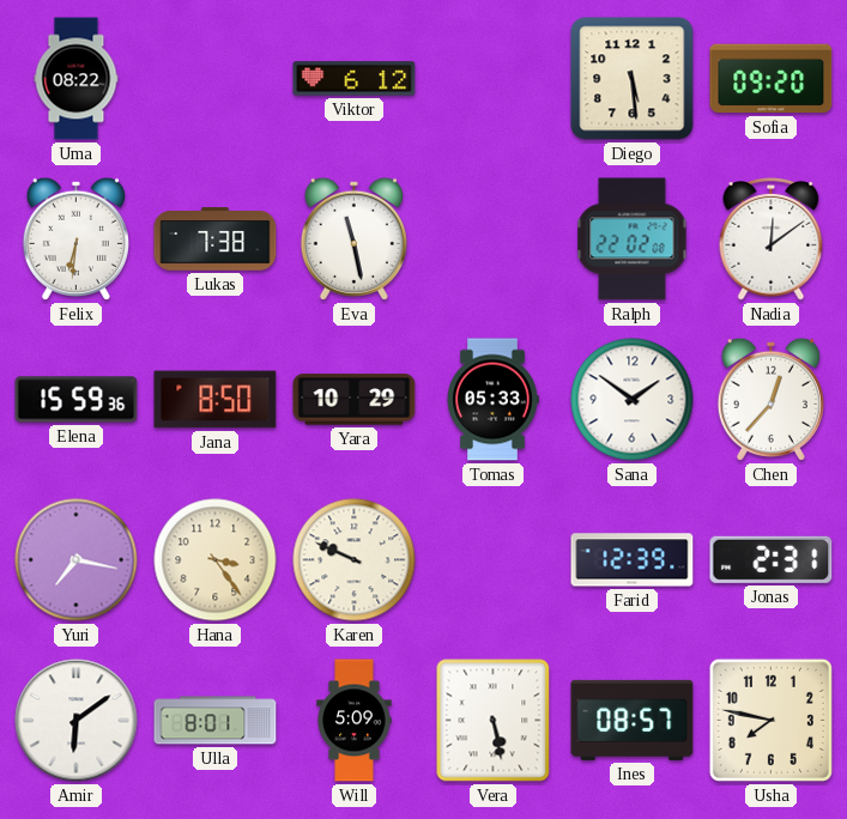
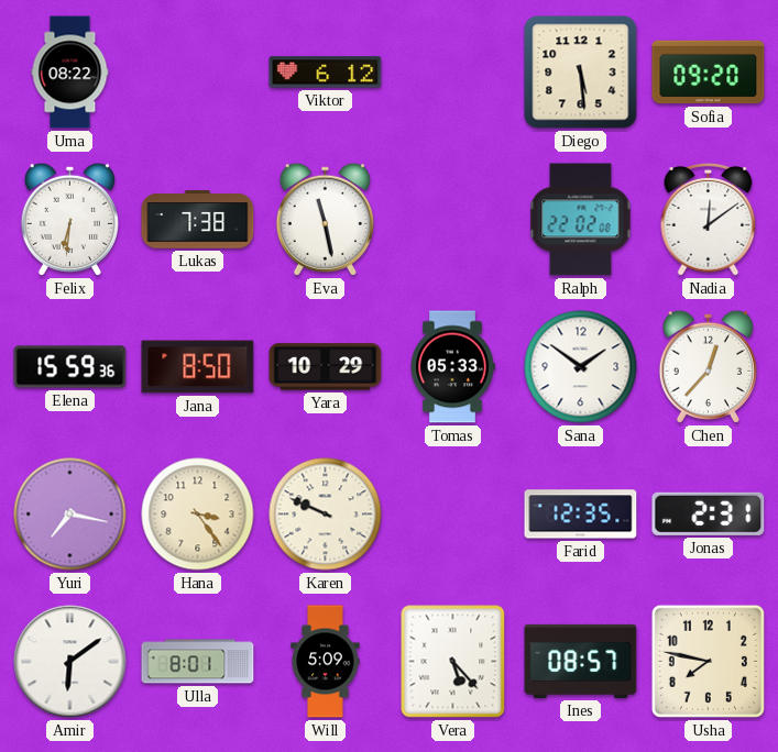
Farid: 12:39 -> 12:35
Vera: 5:28 -> 5:23
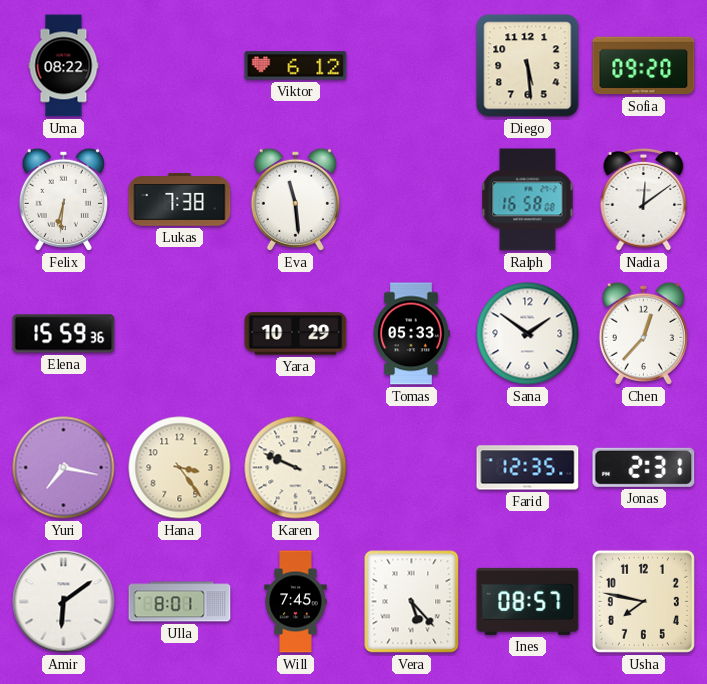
Eva: 11:28 -> 11:29
Ralph: 22:02 -> 16:58
Jana: 8:50 -> none
Will: 5:09 -> 7:45
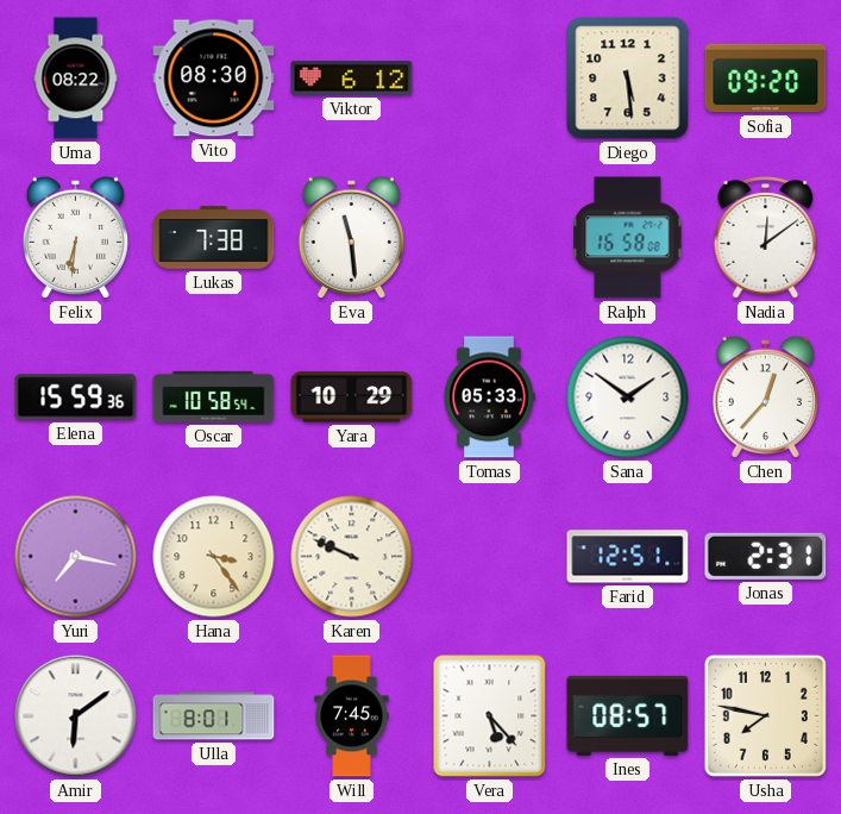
Vito: none -> 08:30
Oscar: none -> 10:58
Farid: 12:35 -> 12:51
